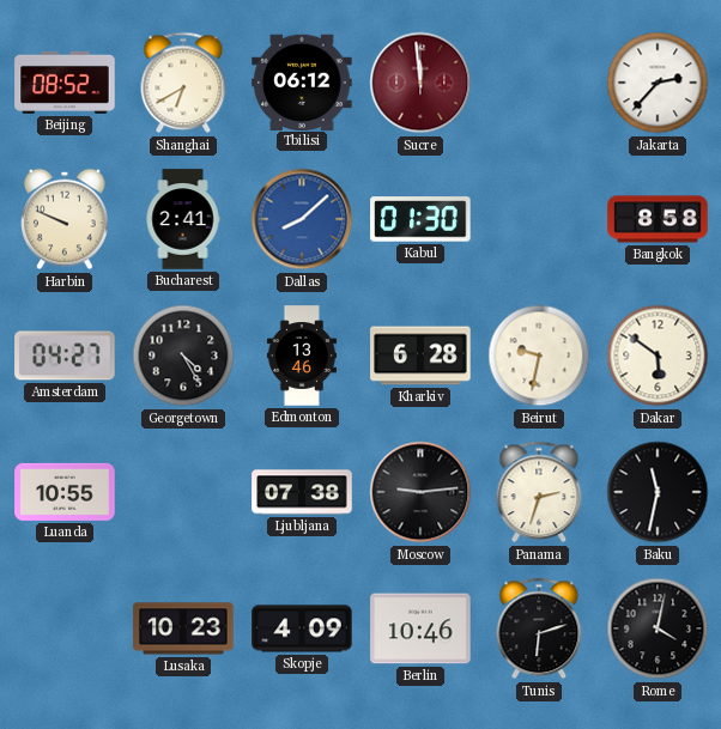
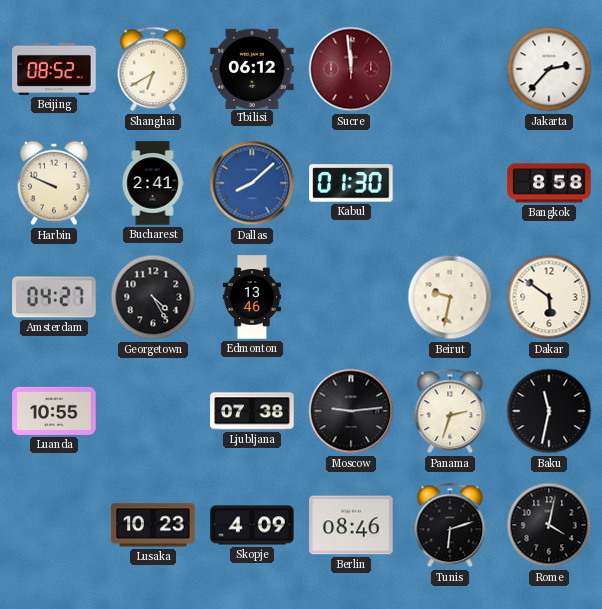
Kharkiv: 6:28 -> none
Berlin: 10:46 -> 08:46
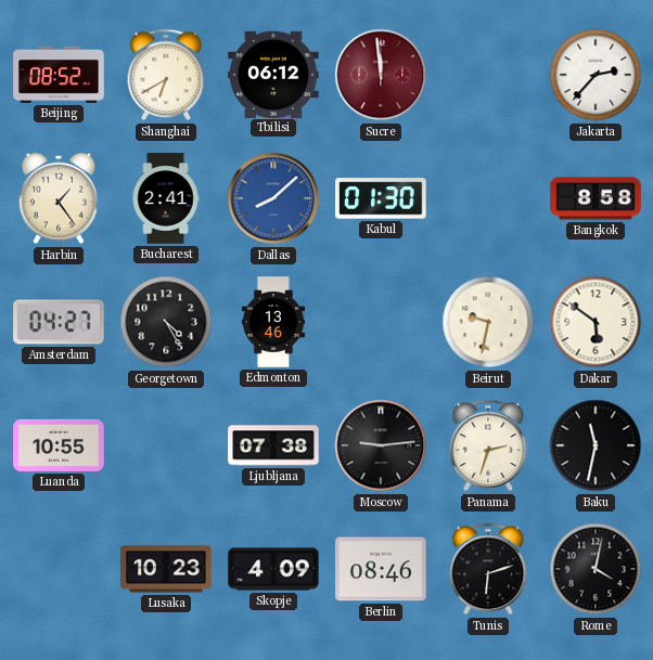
Harbin: 9:49 -> 1:24
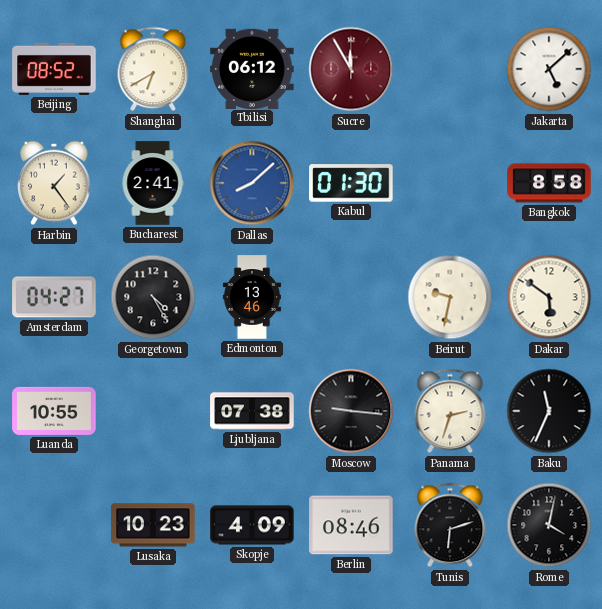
Sucre: 11:59 -> 11:55
Jakarta: 2:37 -> 5:08
Moscow: 9:14 -> 9:16
Baku: 11:32 -> 11:34
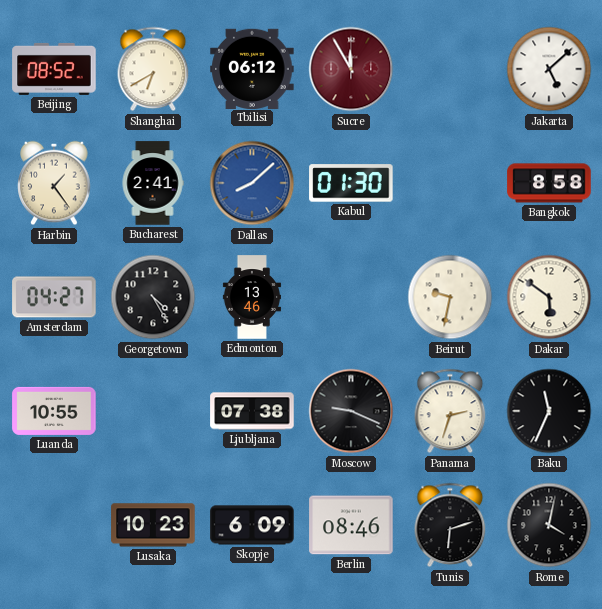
Moscow: 9:16 -> 9:19
Skopje: 4:09 -> 6:09
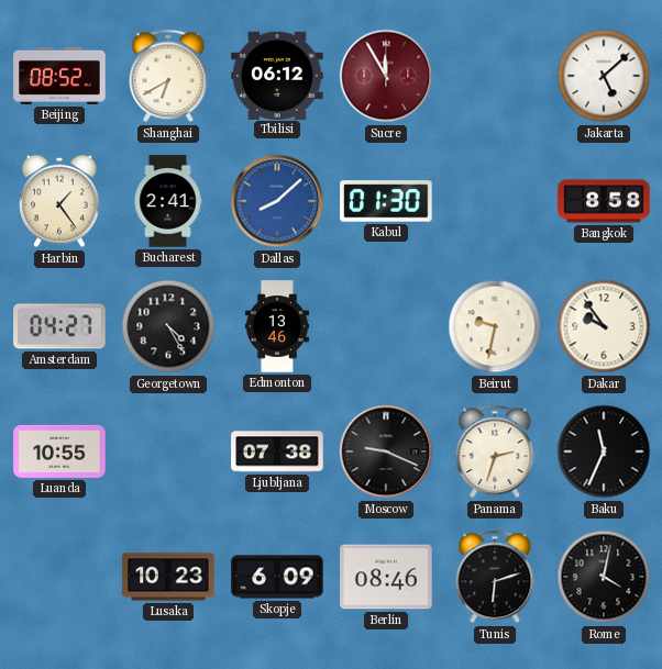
Dakar: 5:51 -> 9:54
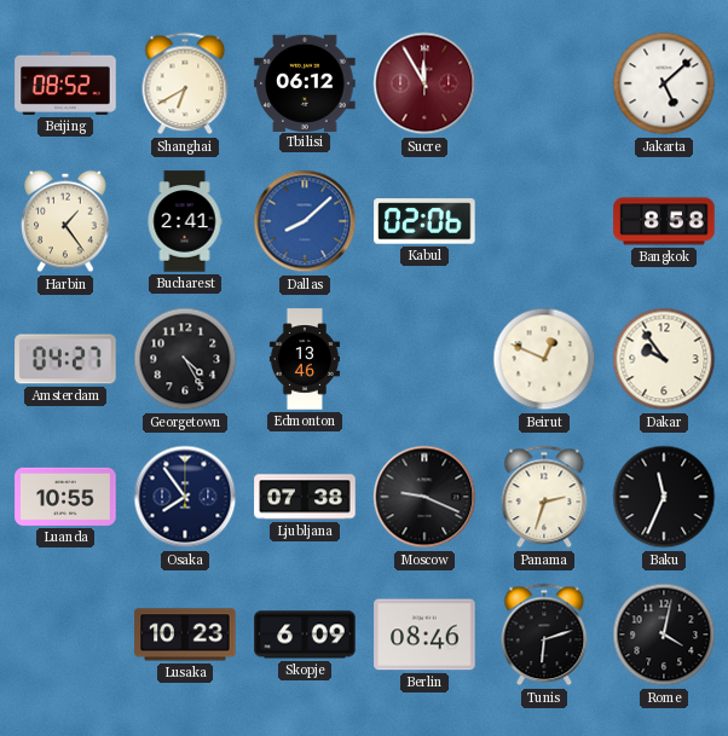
Kabul: 01:30 -> 02:06
Beirut: 9:32 -> 12:49
Osaka: none -> 7:54
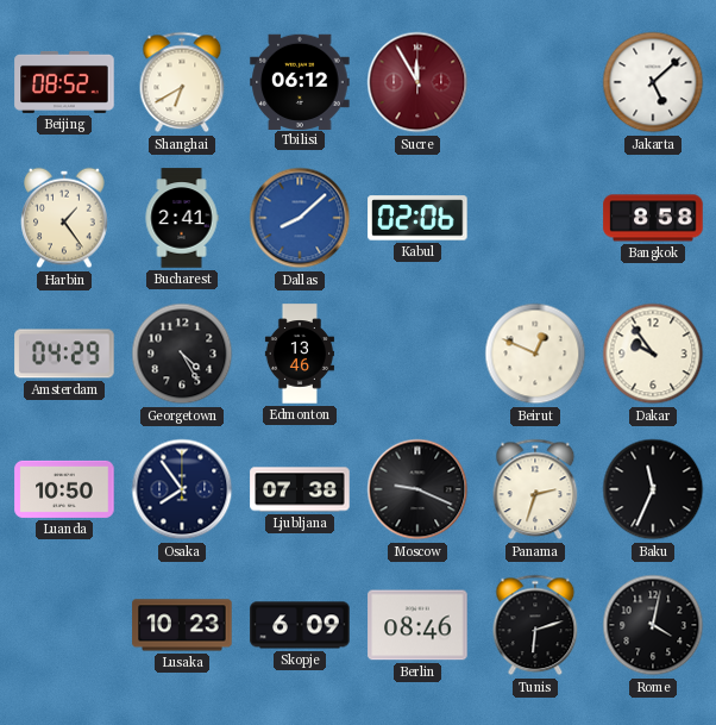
Amsterdam: 04:27 -> 04:29
Luanda: 10:55 -> 10:50
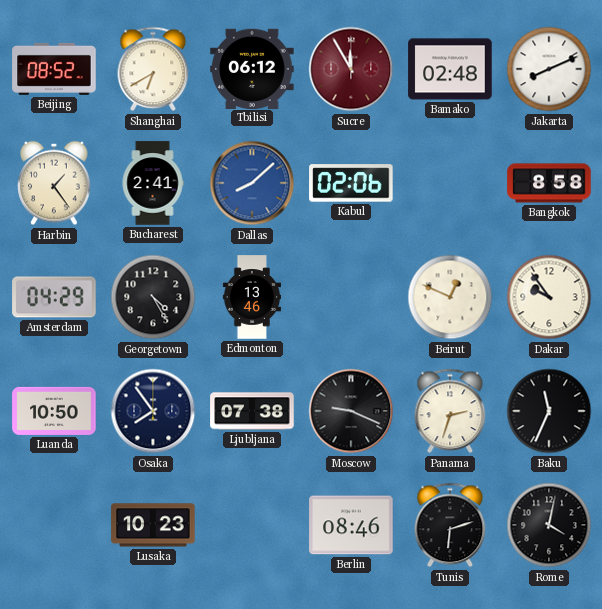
Bamako: none -> 02:48
Jakarta: 5:08 -> 8:11
Skopje: 6:09 -> none
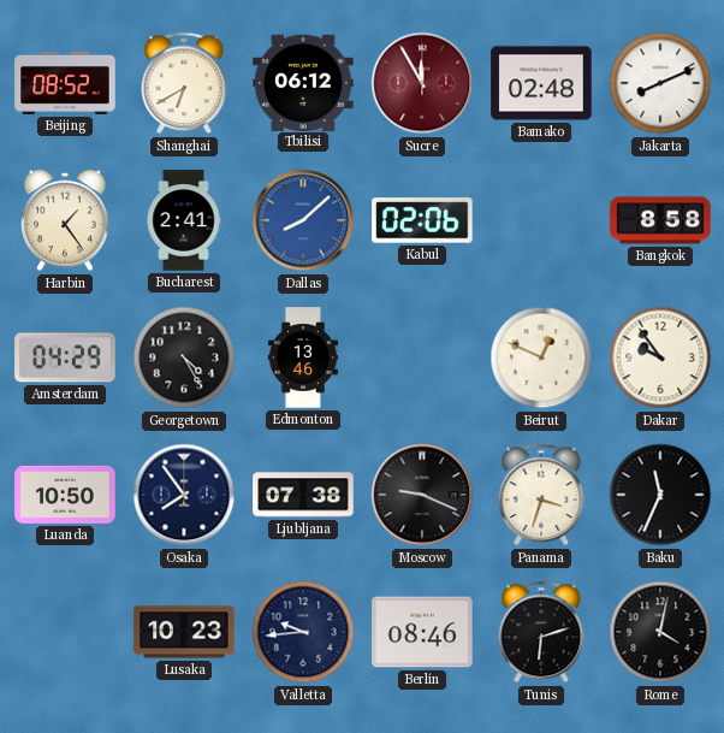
Panama: 2:33 -> 3:33
Valletta: none -> 9:44
